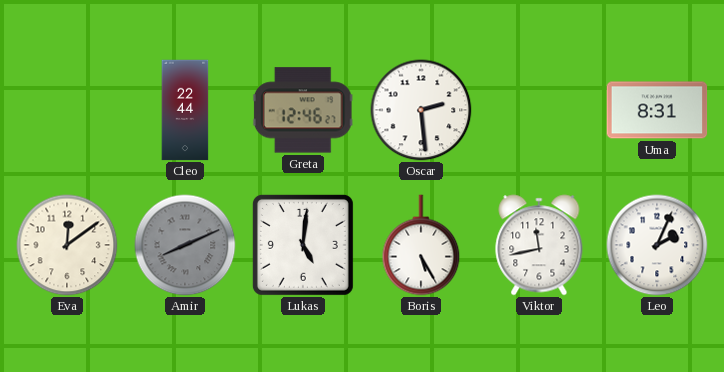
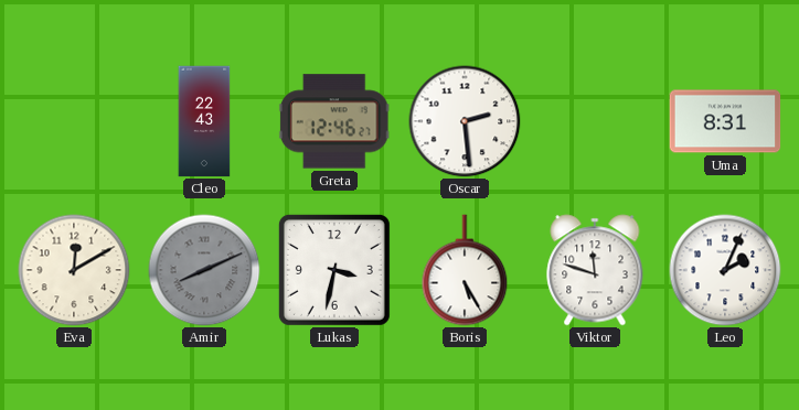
Cleo: 22:44 -> 22:43
Eva: 12:09 -> 12:10
Lukas: 5:01 -> 3:32
Viktor: 11:43 -> 11:48
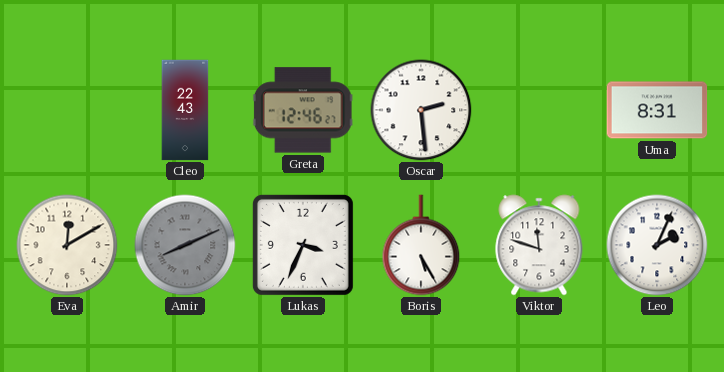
Lukas: 3:32 -> 3:34
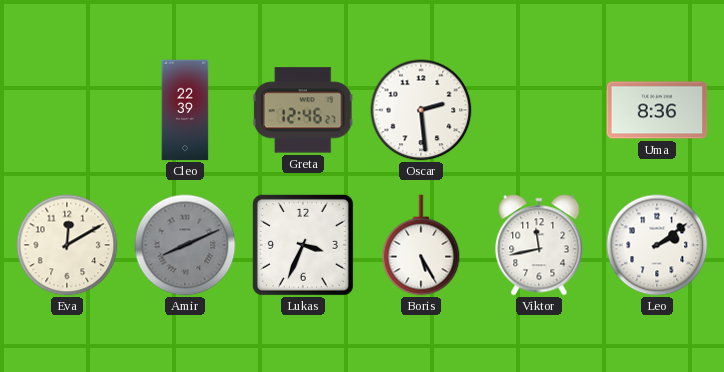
Cleo: 22:43 -> 22:39
Uma: 8:31 -> 8:36
Viktor: 11:48 -> 11:43
Leo: 2:04 -> 2:09
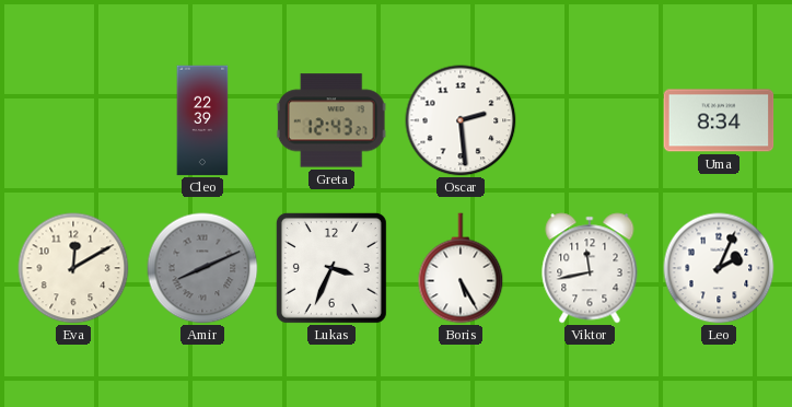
Greta: 12:46 -> 12:43
Uma: 8:36 -> 8:34
Leo: 2:09 -> 2:04
